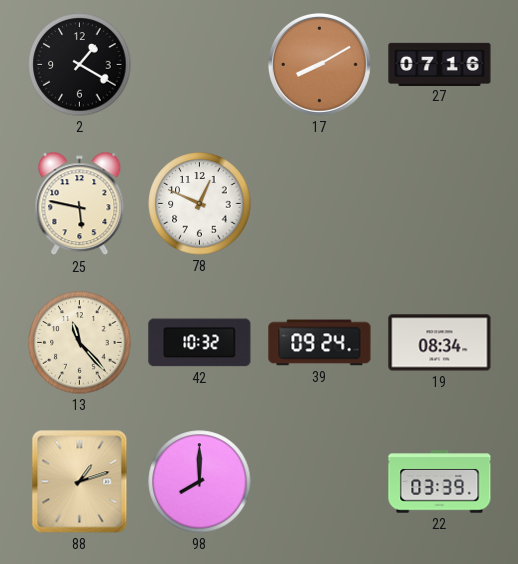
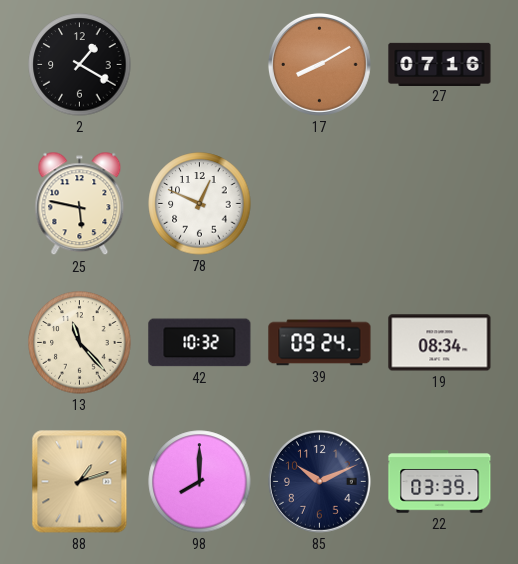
85: none -> 10:11
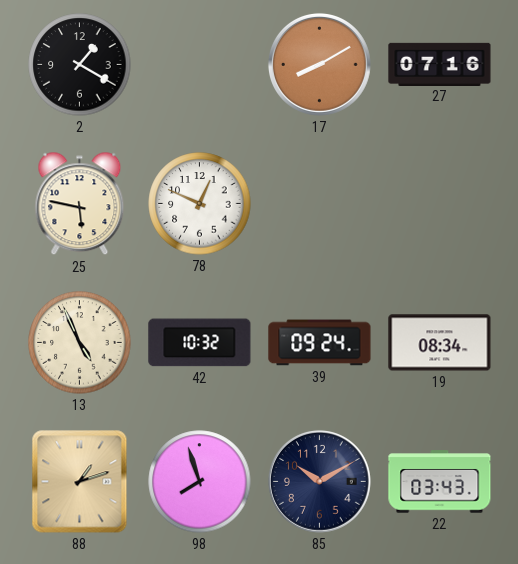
13: 11:23 -> 4:56
98: 8:00 -> 7:57
85: 10:11 -> 10:10
22: 03:39 -> 03:43
